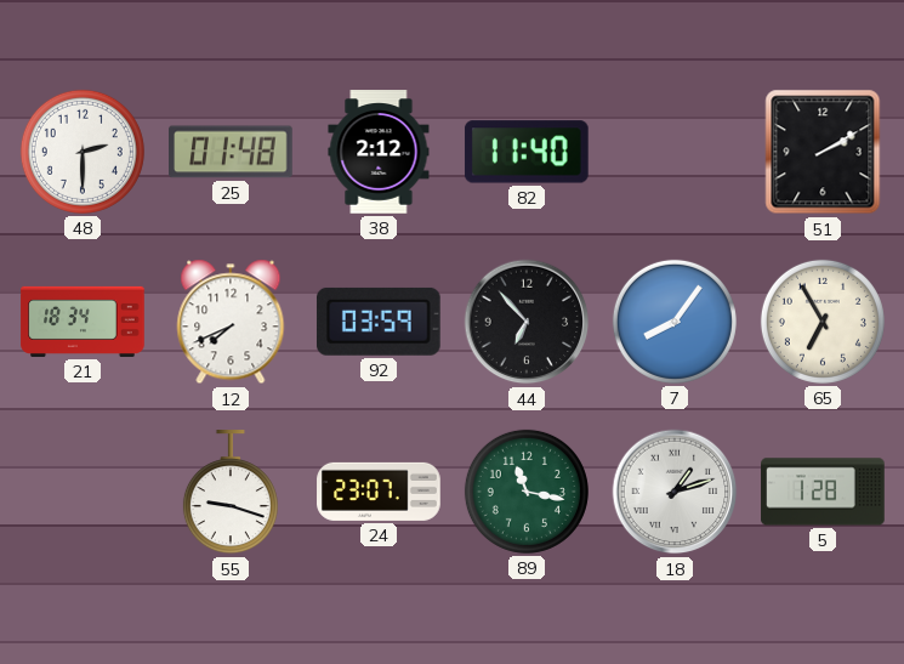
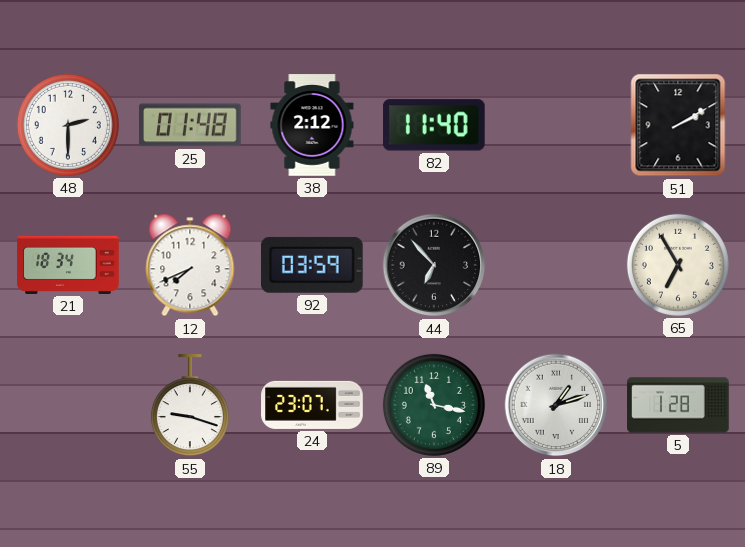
7: 8:06 -> none
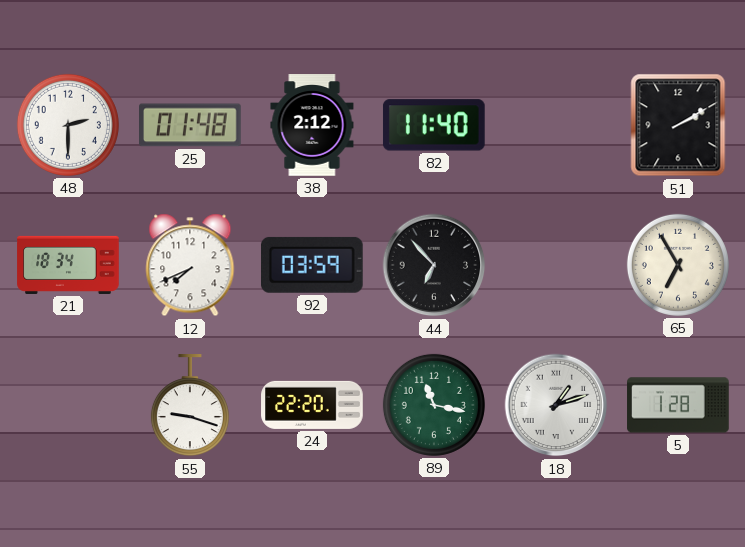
24: 23:07 -> 22:20
